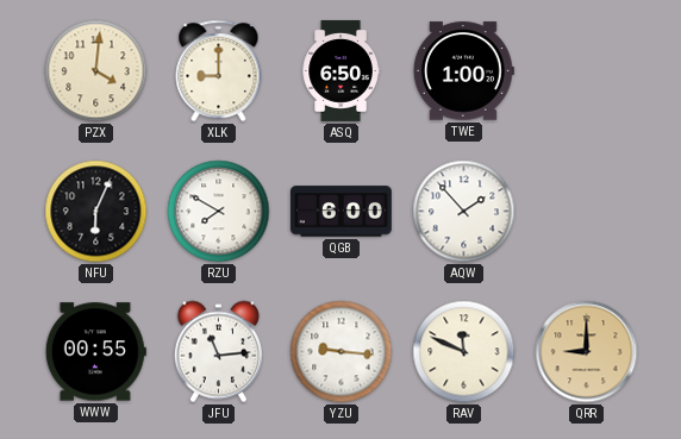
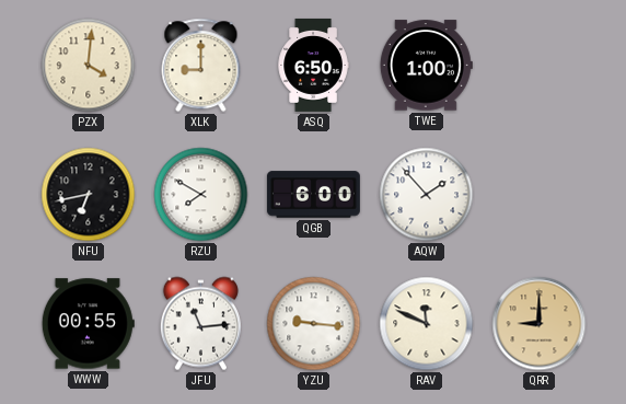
NFU: 6:04 -> 6:43
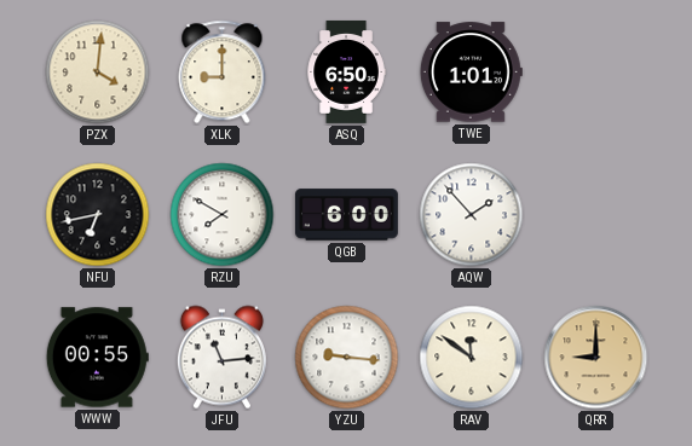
TWE: 1:00 -> 1:01
RAV: 11:49 -> 11:51
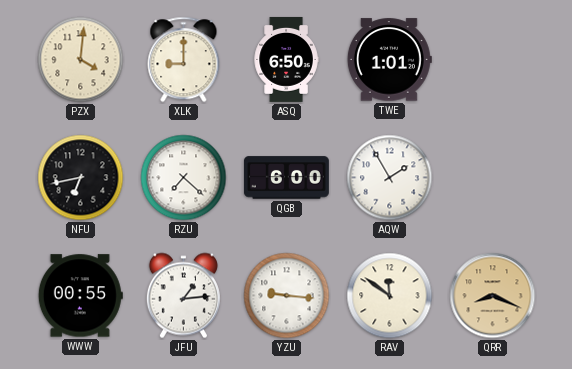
RZU: 7:50 -> 7:22
AQW: 1:53 -> 1:55
JFU: 11:14 -> 1:14
QRR: 9:00 -> 8:19
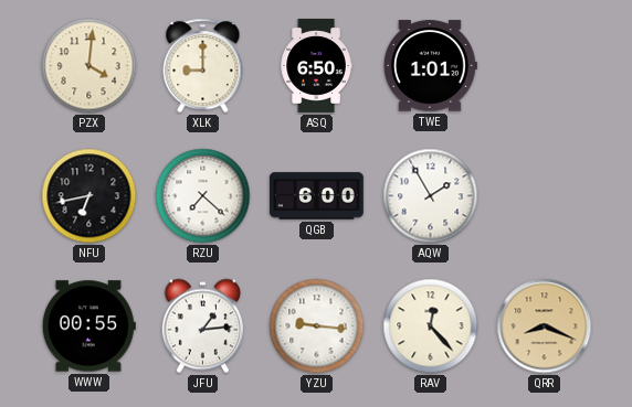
RAV: 11:51 -> 12:23
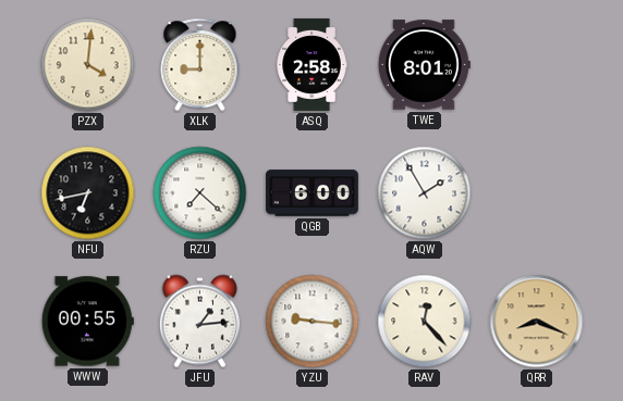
ASQ: 6:50 -> 2:58
TWE: 1:01 -> 8:01
